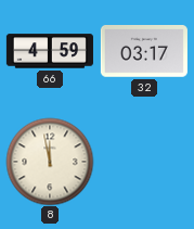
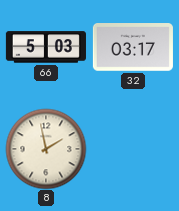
66: 4:59 -> 5:03
8: 11:58 -> 1:58
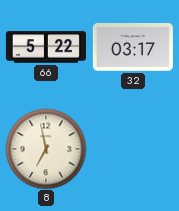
66: 5:03 -> 5:22
8: 1:58 -> 6:58
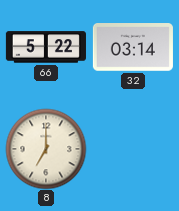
32: 03:17 -> 03:14
8: 6:58 -> 7:00
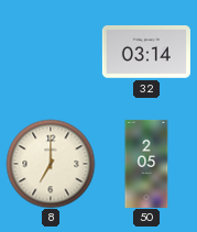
66: 5:22 -> none
50: none -> 2:05
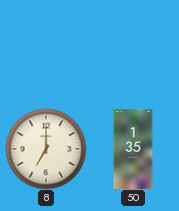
32: 03:14 -> none
50: 2:05 -> 1:35
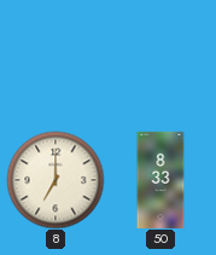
50: 1:35 -> 8:33
